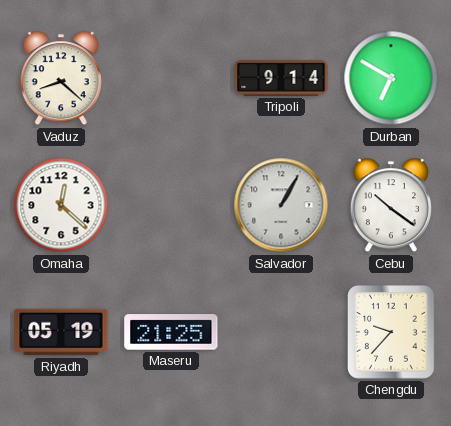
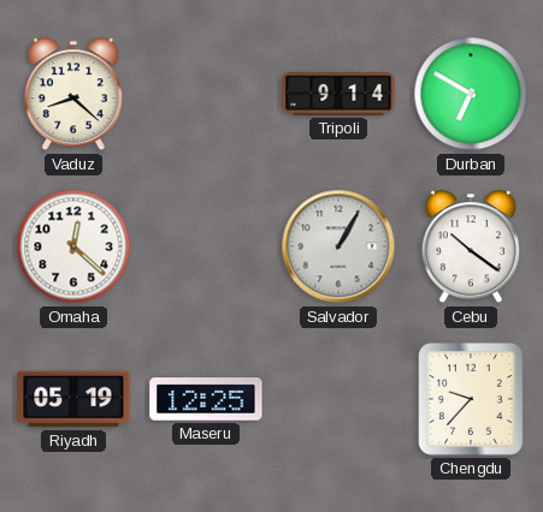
Maseru: 21:25 -> 12:25
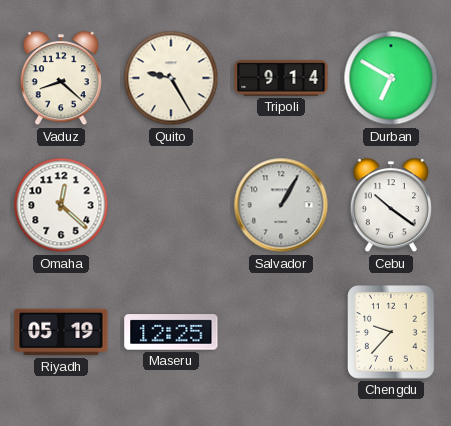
Quito: none -> 9:25
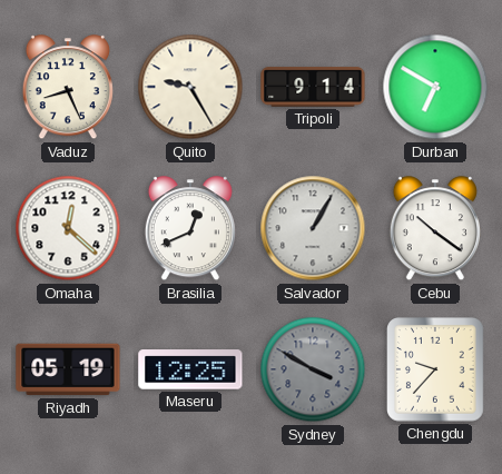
Vaduz: 8:22 -> 8:26
Brasilia: none -> 12:41
Sydney: none -> 3:50
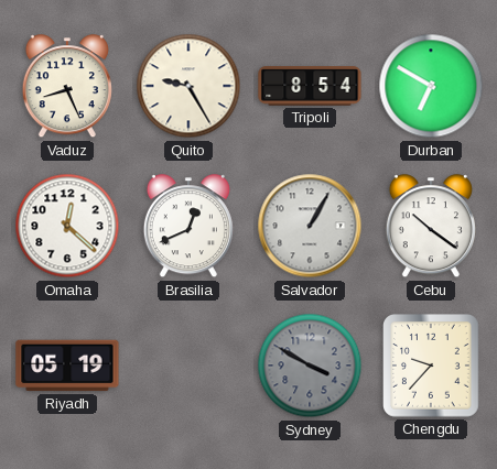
Tripoli: 9:14 -> 8:54
Maseru: 12:25 -> none
